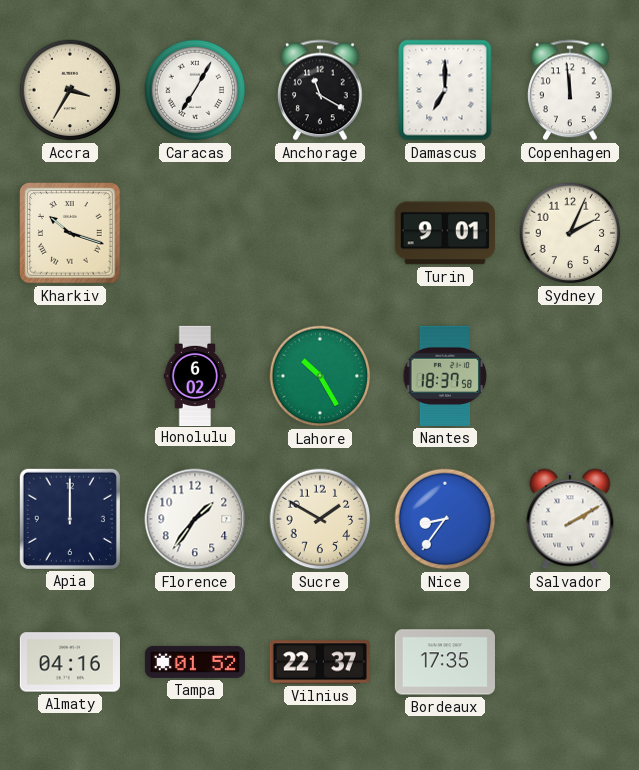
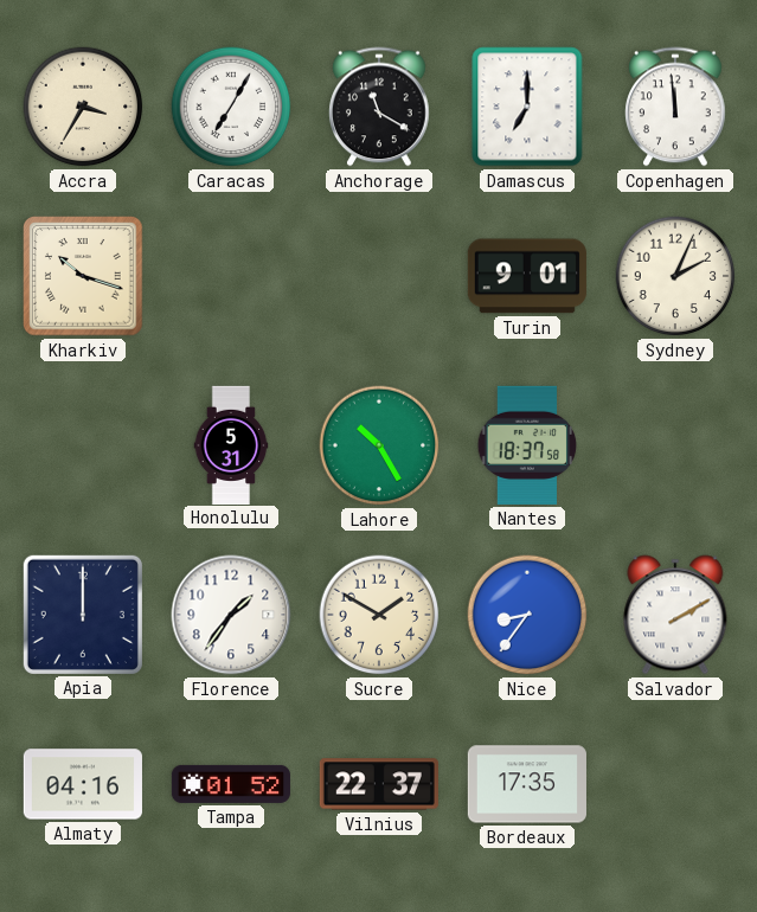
Honolulu: 6:02 -> 5:31
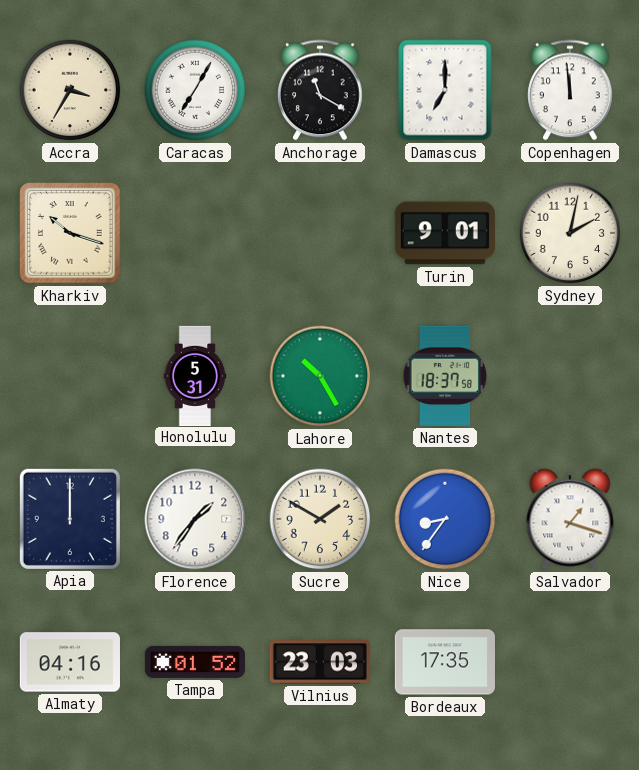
Sydney: 2:04 -> 2:02
Salvador: 2:10 -> 1:18
Vilnius: 22:37 -> 23:03
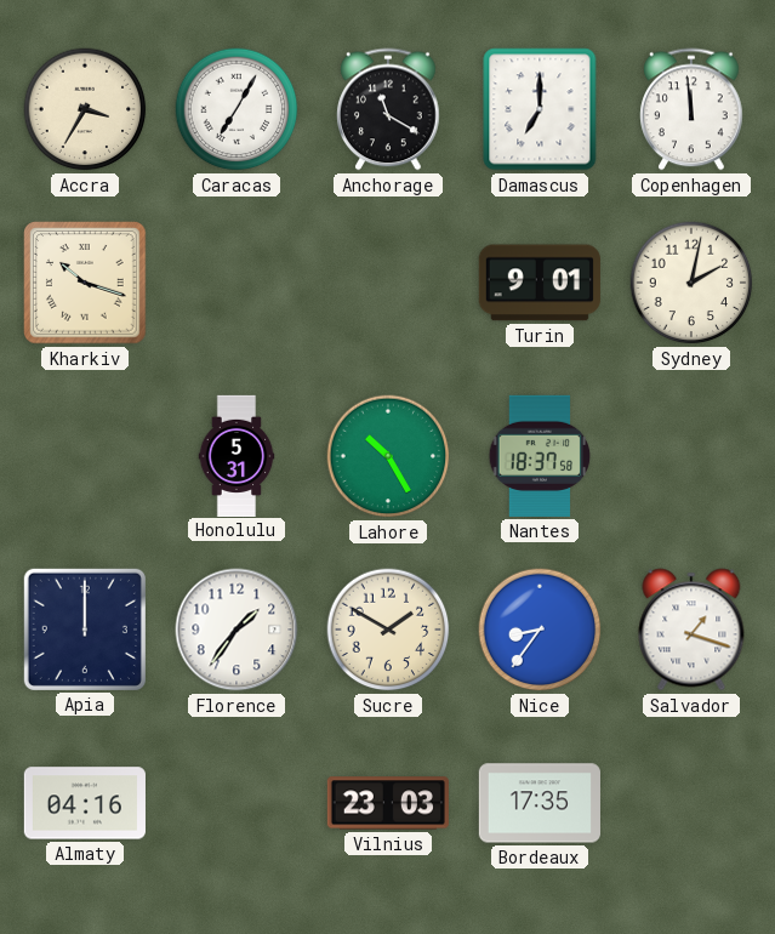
Tampa: 01:52 -> none
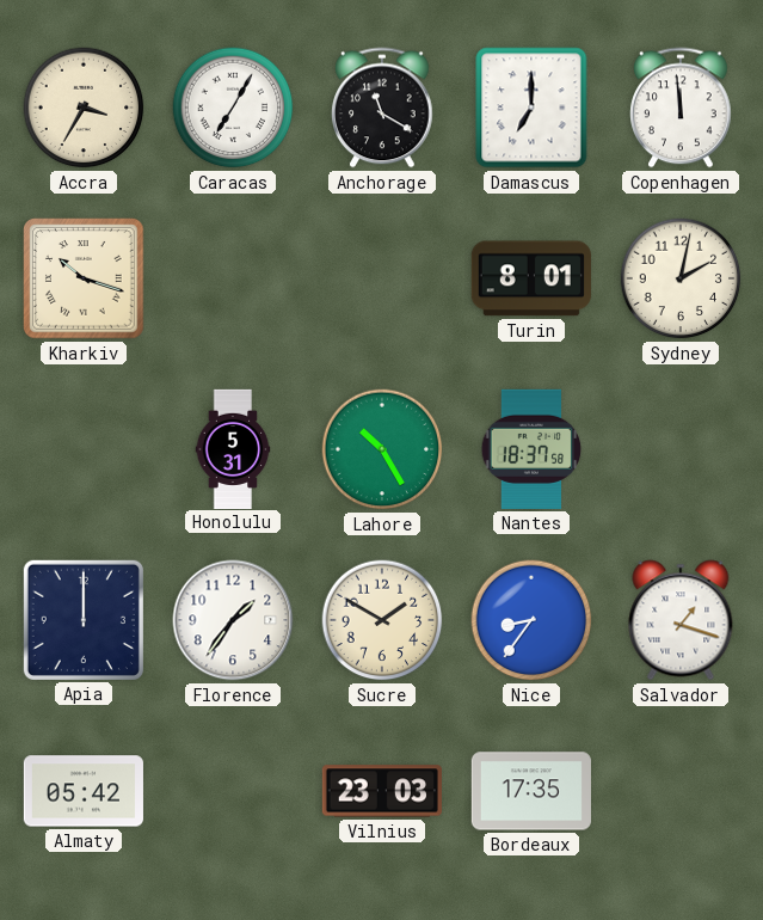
Turin: 9:01 -> 8:01
Almaty: 04:16 -> 05:42
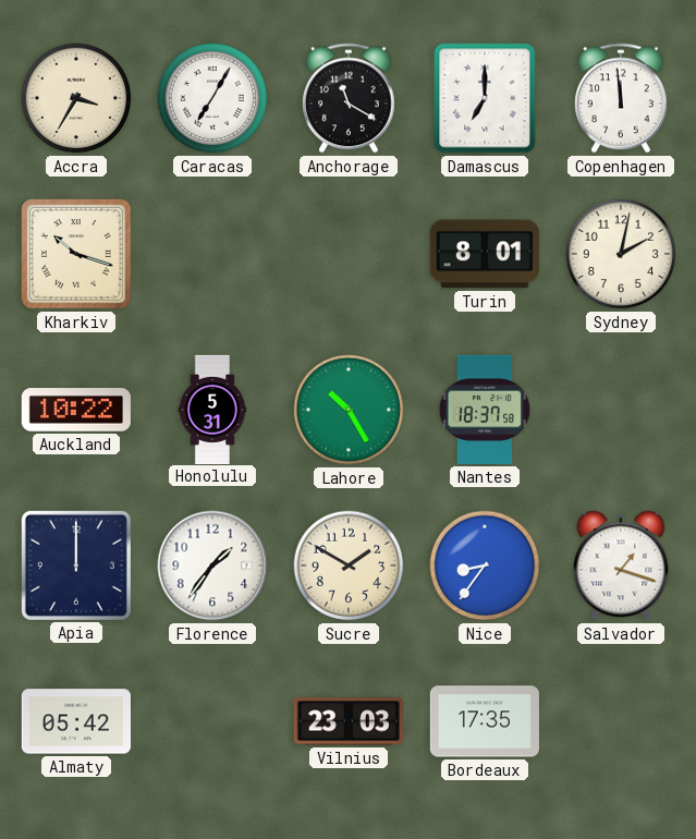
Auckland: none -> 10:22
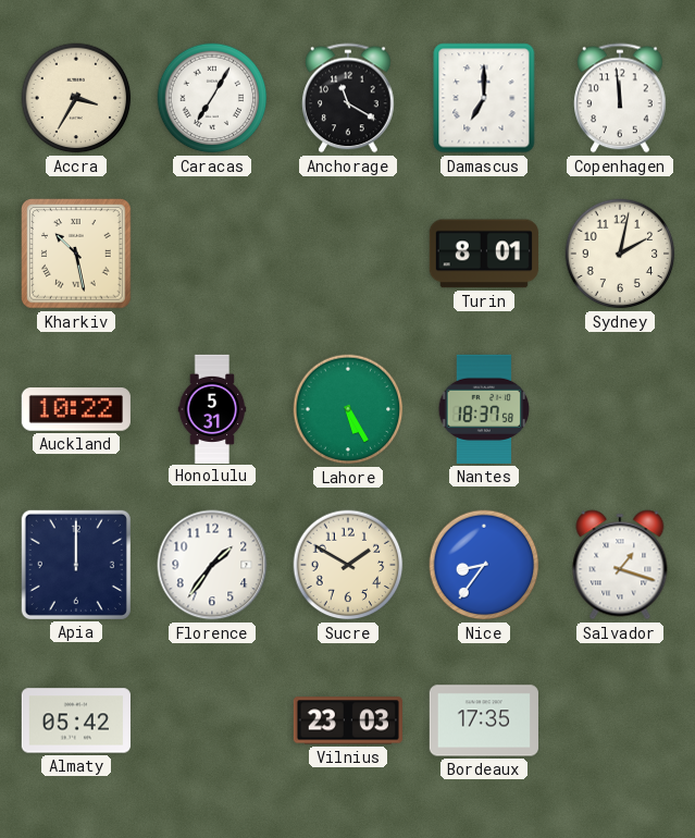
Kharkiv: 10:18 -> 10:28
Lahore: 10:25 -> 5:25
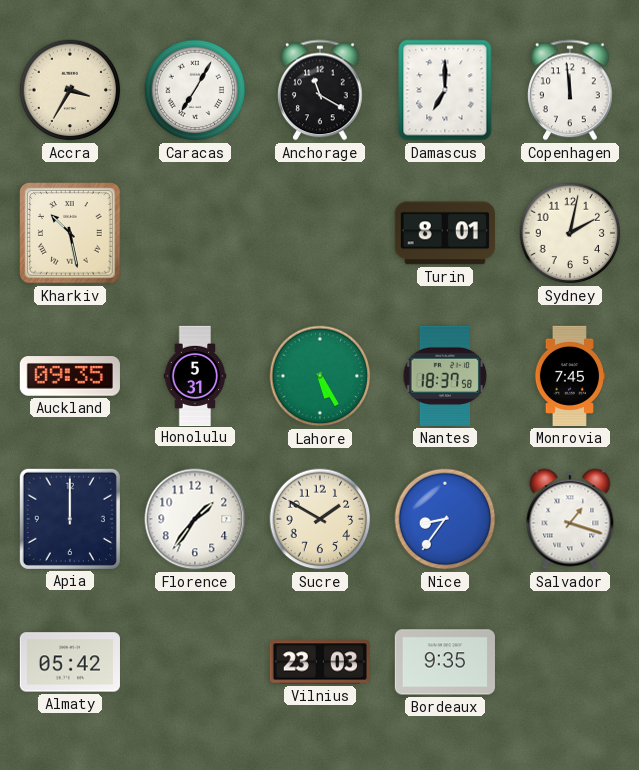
Auckland: 10:22 -> 09:35
Monrovia: none -> 7:45
Bordeaux: 17:35 -> 9:35
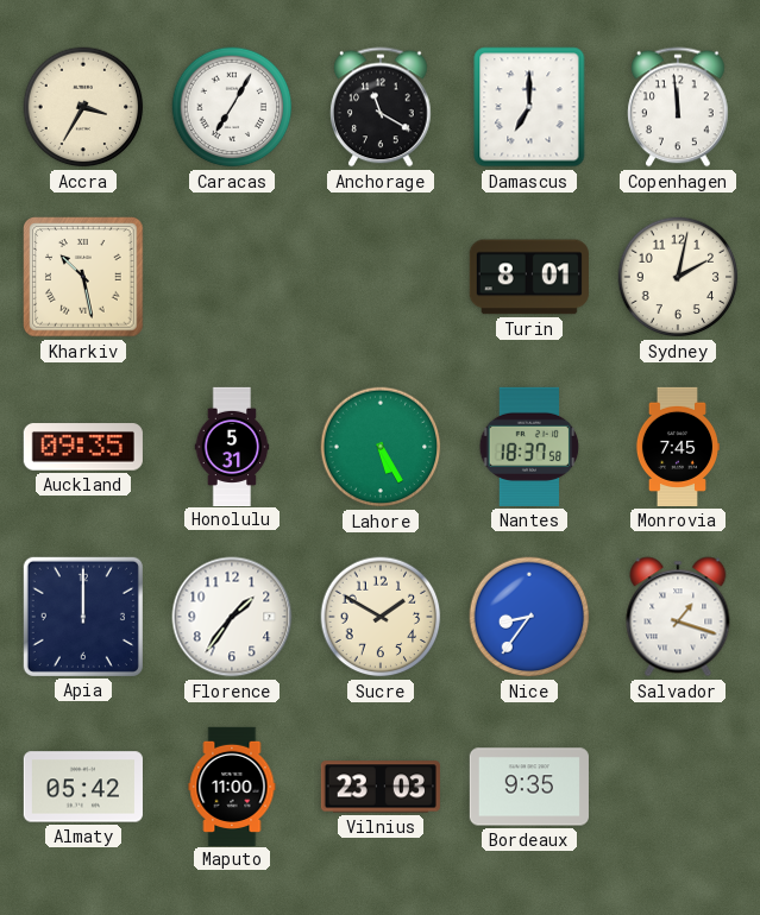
Maputo: none -> 11:00
